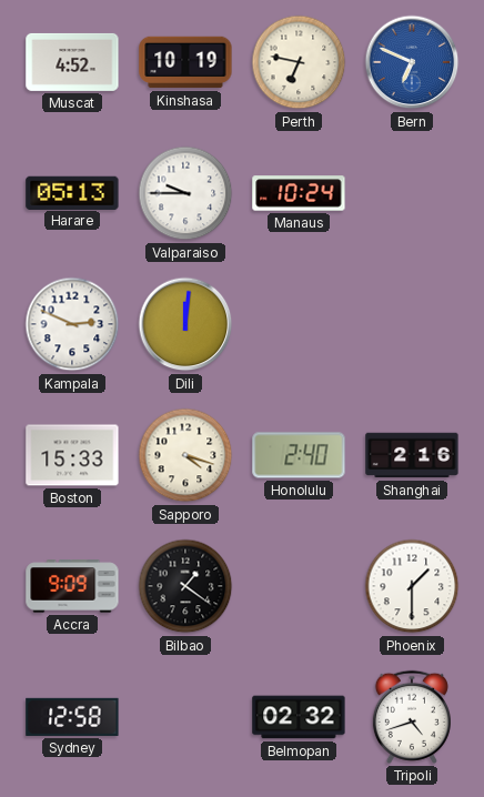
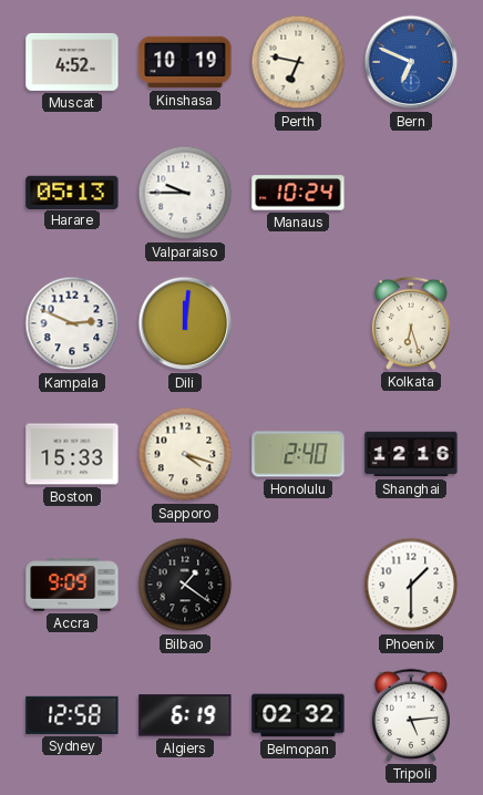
Kolkata: none -> 6:27
Shanghai: 2:16 -> 12:16
Algiers: none -> 6:19
Tripoli: 4:42 -> 5:14
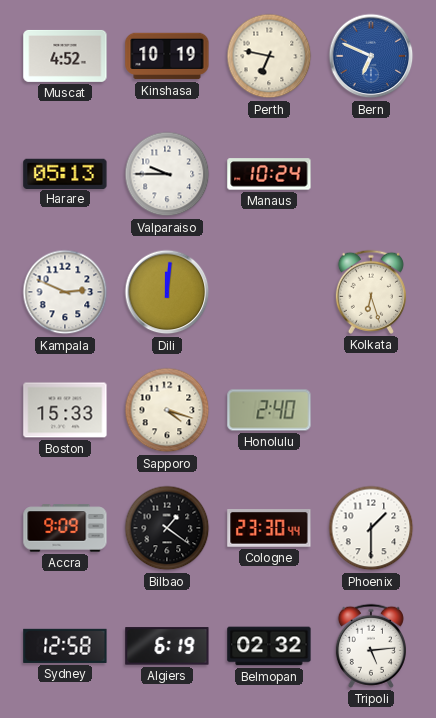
Shanghai: 12:16 -> none
Cologne: none -> 23:30
